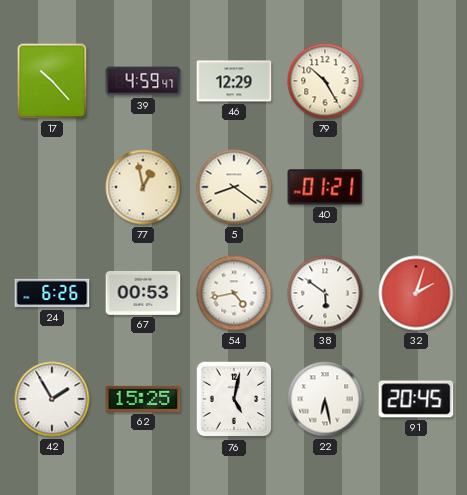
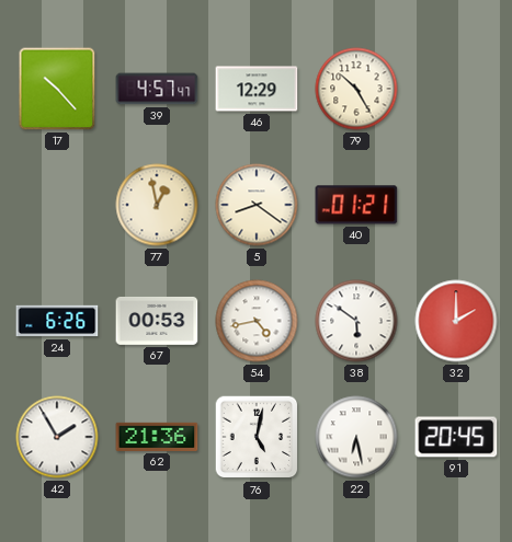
39: 4:59 -> 4:57
32: 2:03 -> 2:00
62: 15:25 -> 21:36
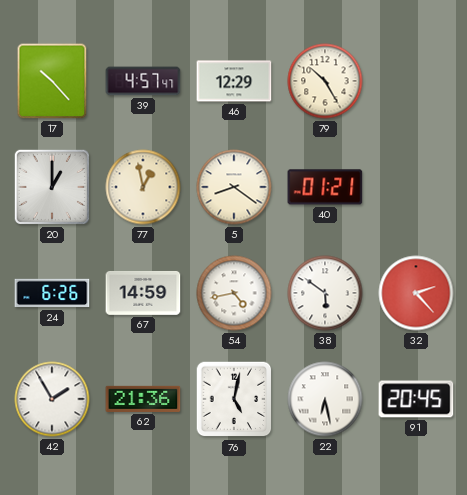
20: none -> 1:00
67: 00:53 -> 14:59
32: 2:00 -> 2:23
